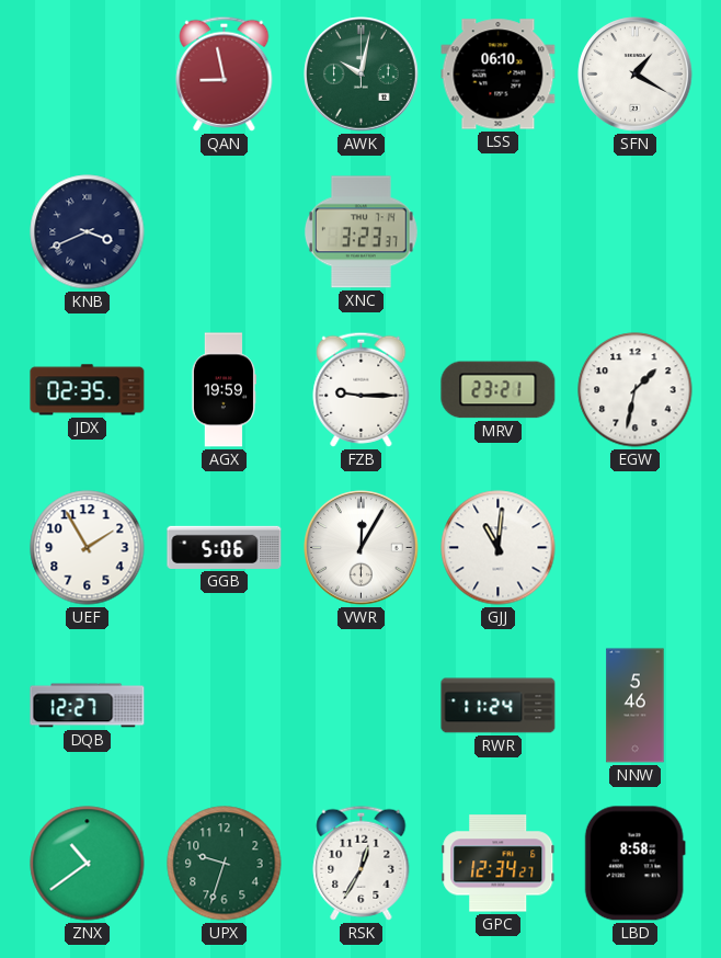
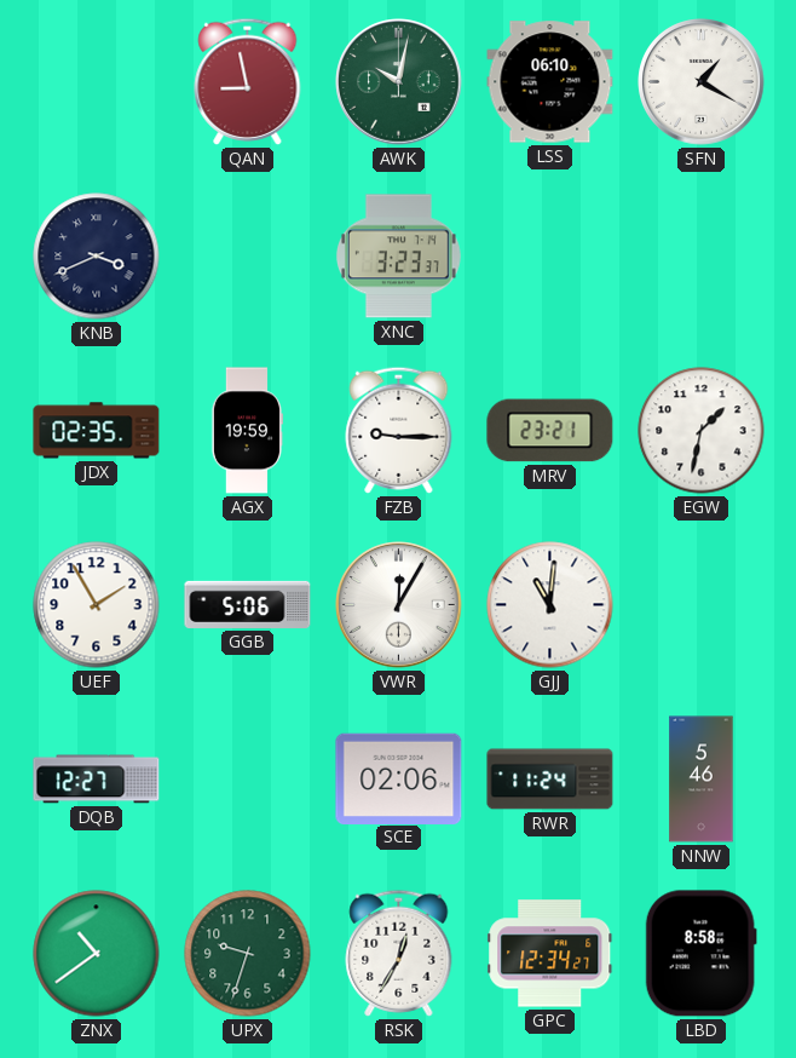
SCE: none -> 02:06
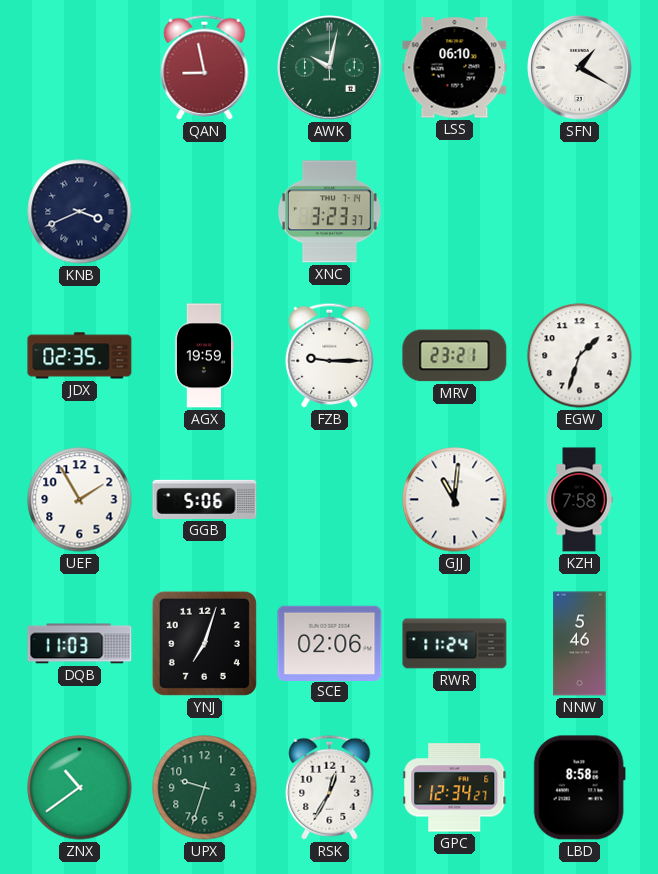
EGW: 1:32 -> 1:33
VWR: 12:05 -> none
KZH: none -> 7:58
DQB: 12:27 -> 11:03
YNJ: none -> 7:03
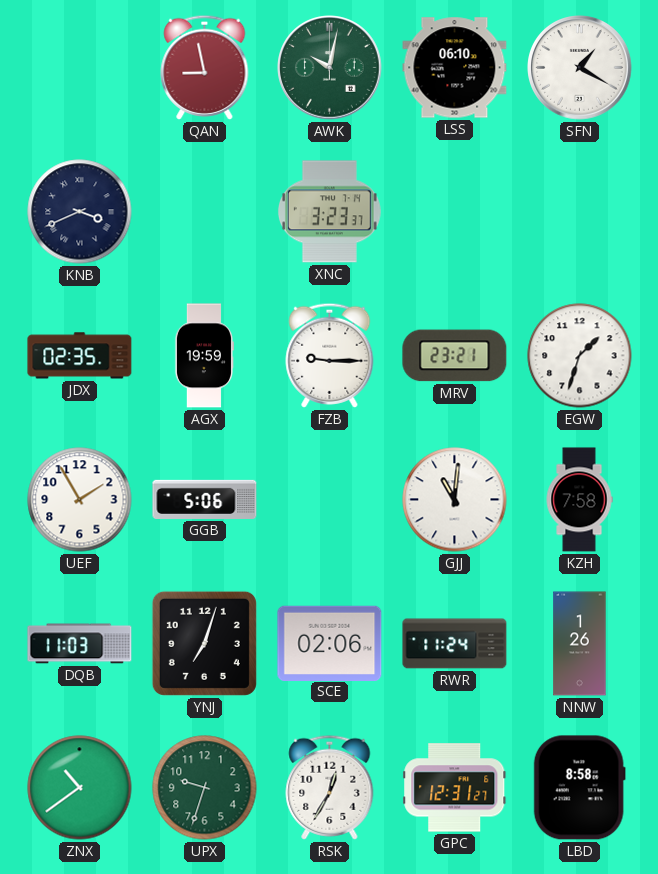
NNW: 5:46 -> 1:26
GPC: 12:34 -> 12:31
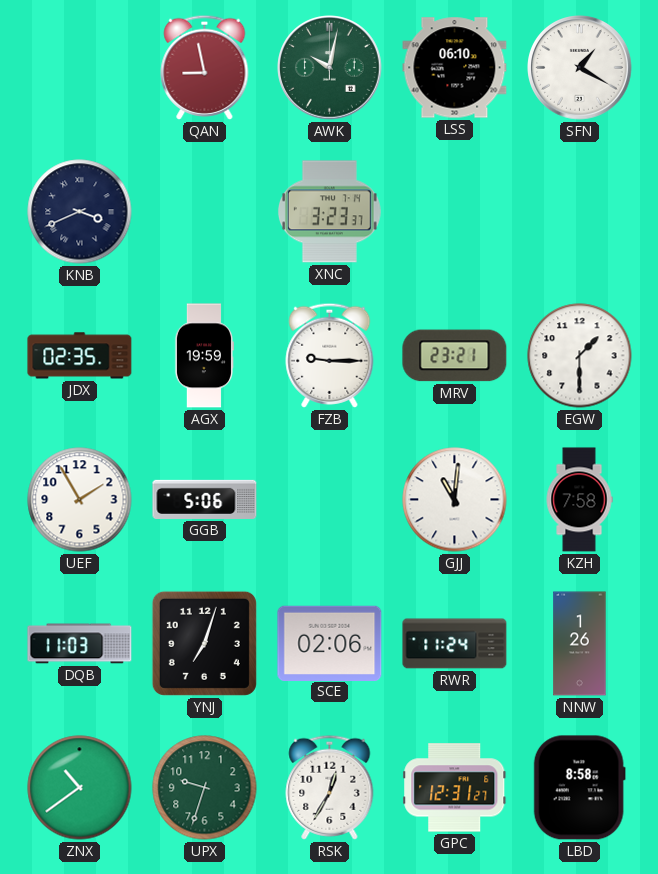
EGW: 1:33 -> 1:30
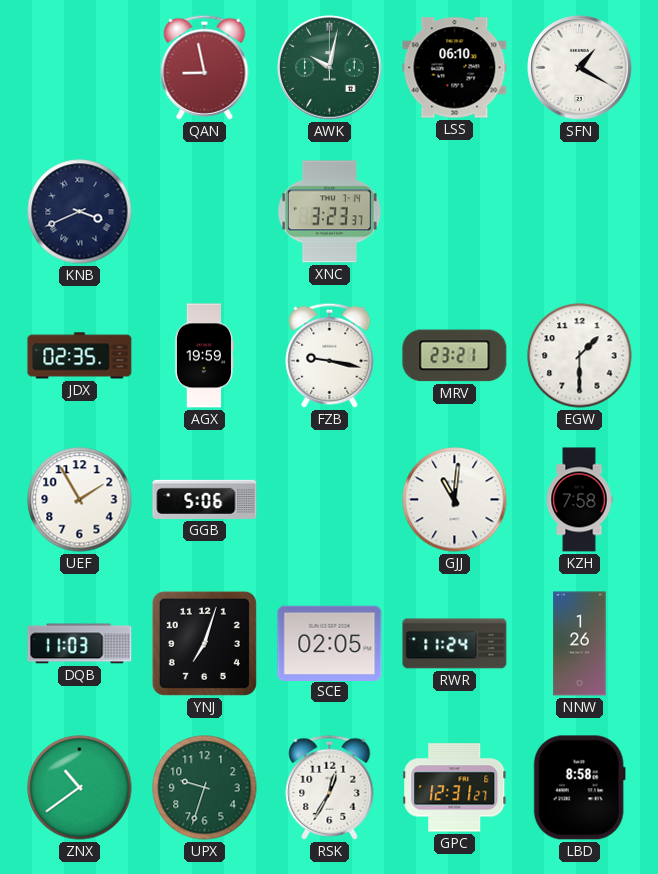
FZB: 9:15 -> 9:17
SCE: 02:06 -> 02:05
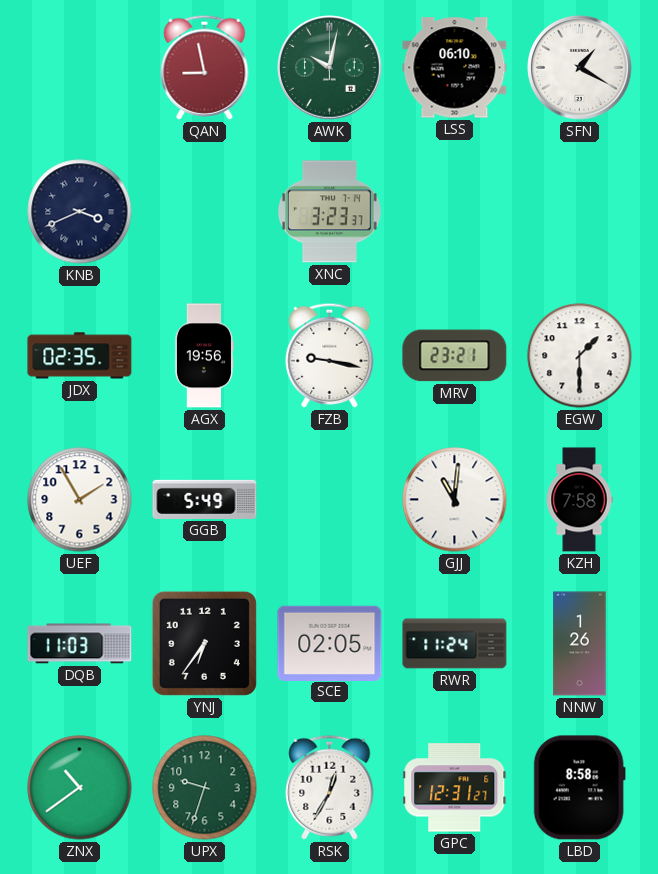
AGX: 19:59 -> 19:56
GGB: 5:06 -> 5:49
YNJ: 7:03 -> 6:36
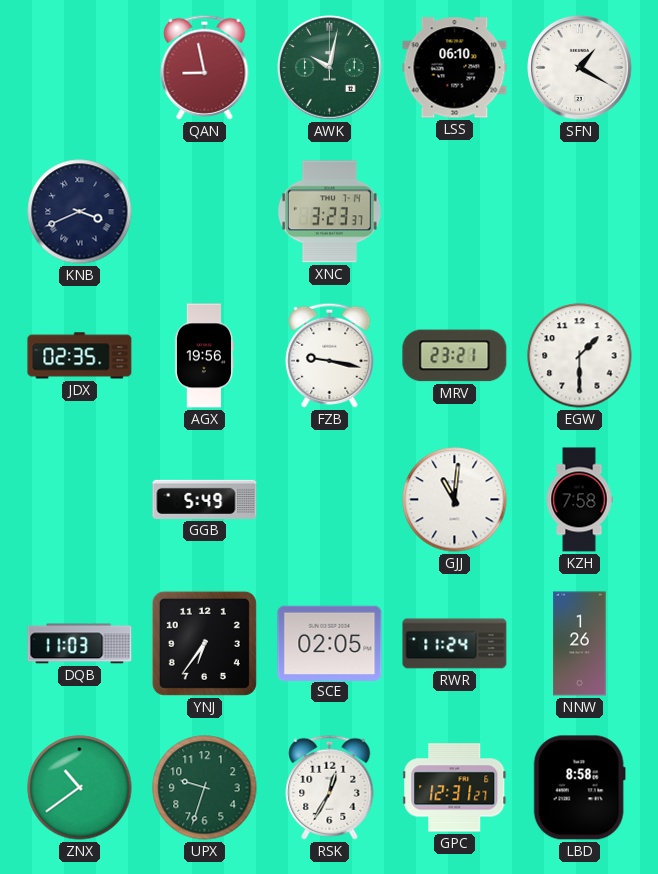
UEF: 1:55 -> none
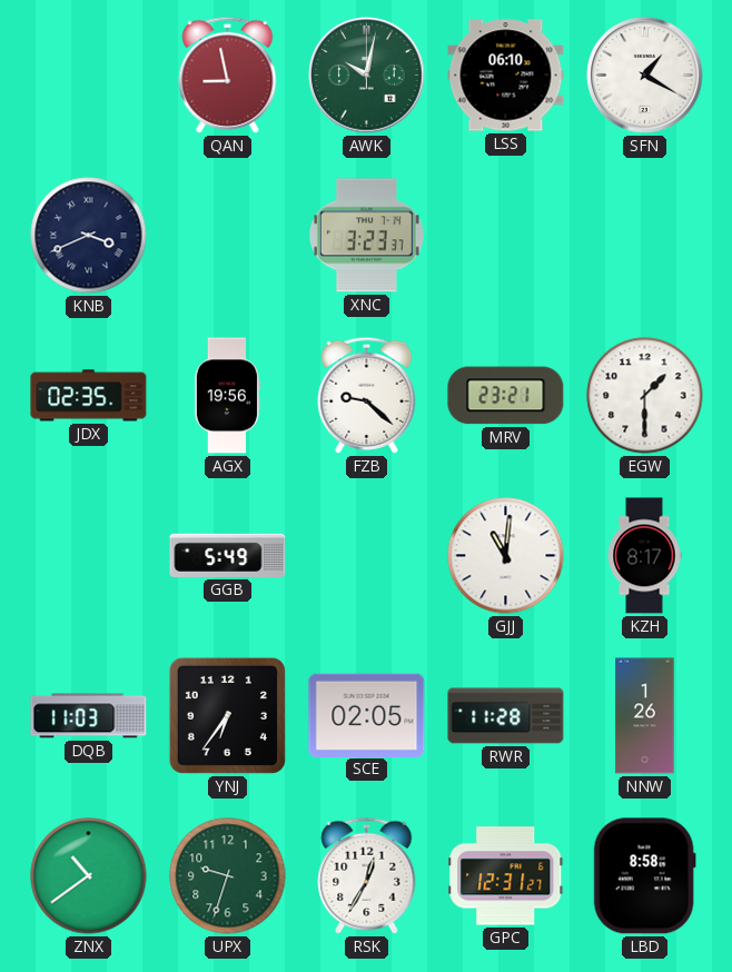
FZB: 9:17 -> 9:22
KZH: 7:58 -> 8:17
RWR: 11:24 -> 11:28
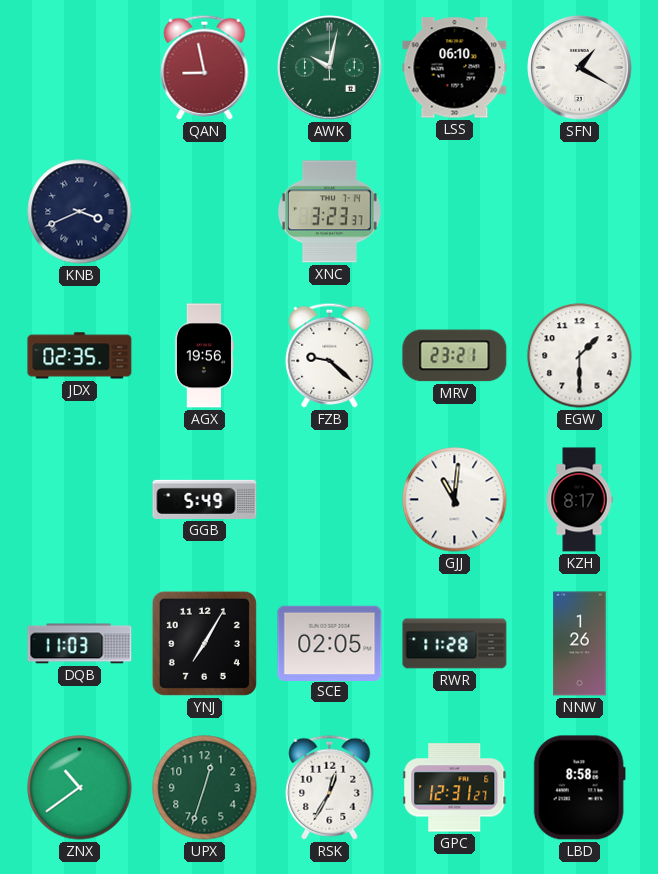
YNJ: 6:36 -> 7:05
UPX: 9:33 -> 12:33
